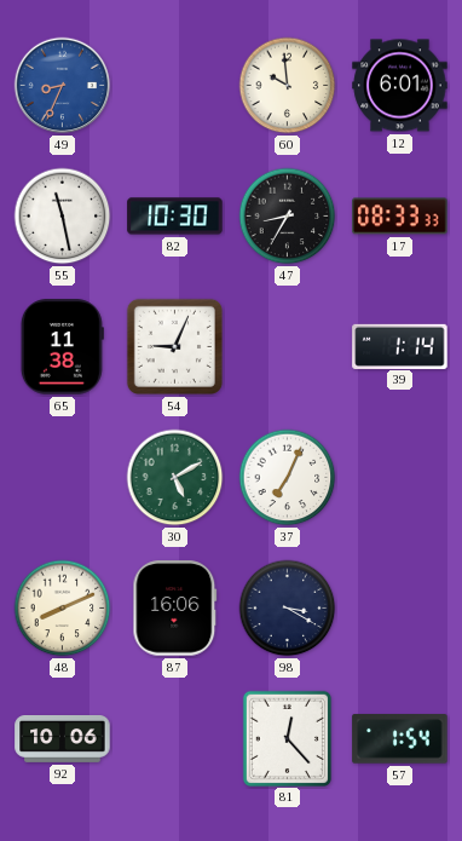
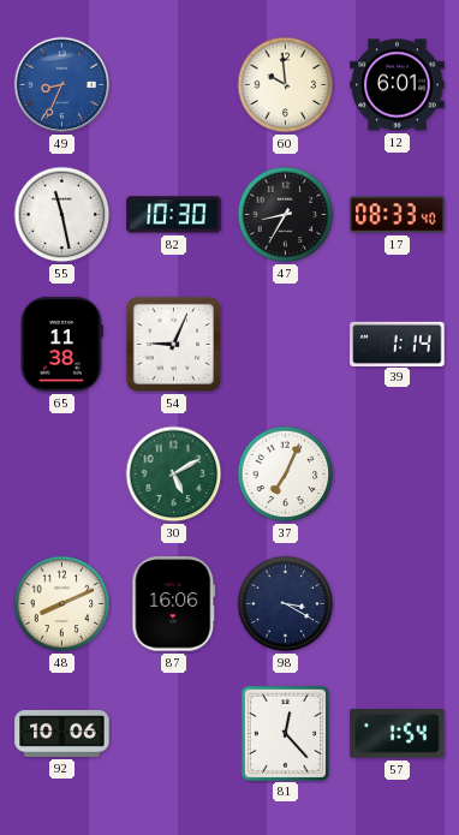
17: 08:33:33 -> 08:33:40
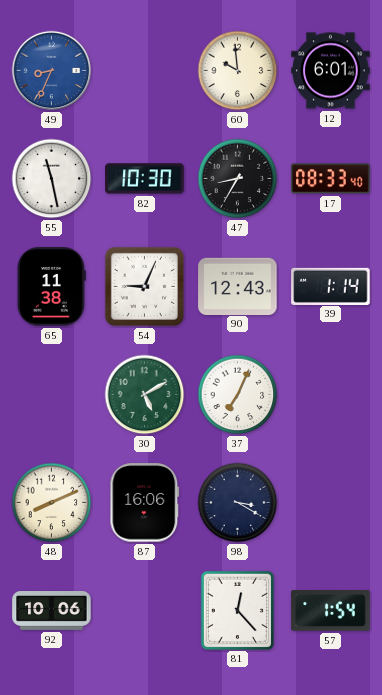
90: none -> 12:43
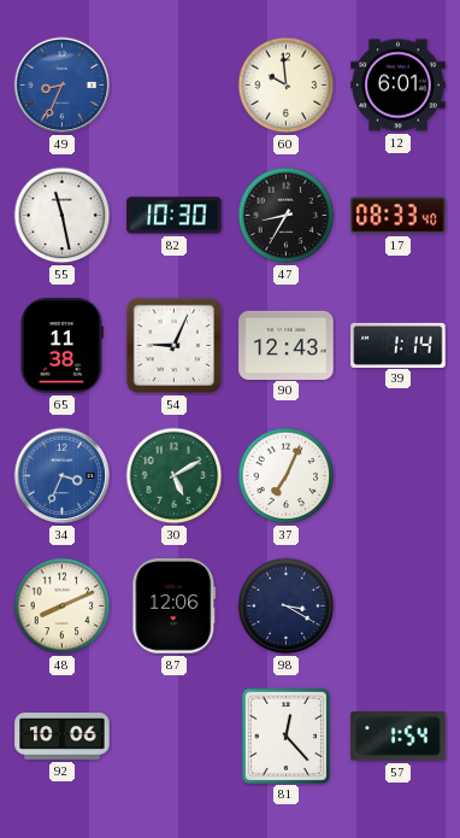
34: none -> 3:34
87: 16:06 -> 12:06
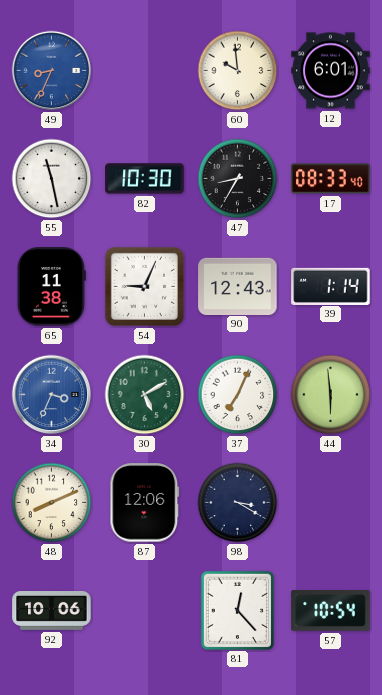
44: none -> 5:59
57: 1:54 -> 10:54
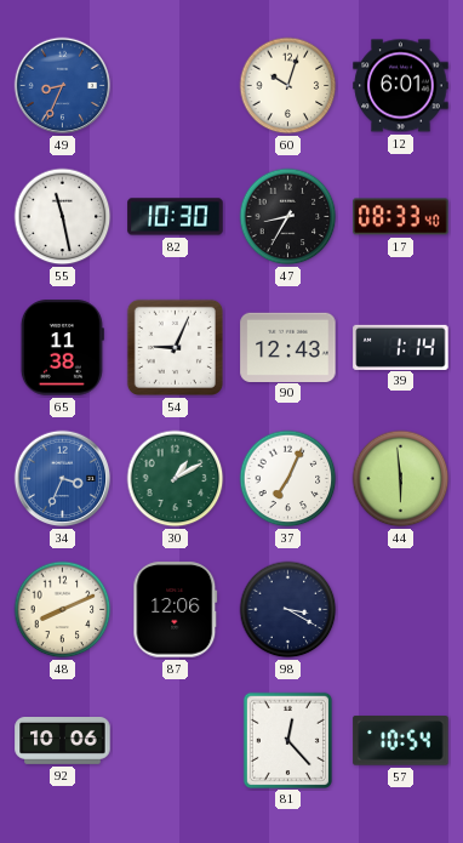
60: 9:59 -> 10:03
30: 5:10 -> 1:10
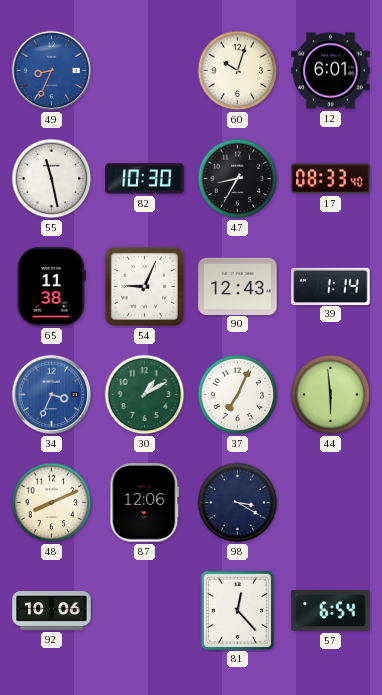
57: 10:54 -> 6:54
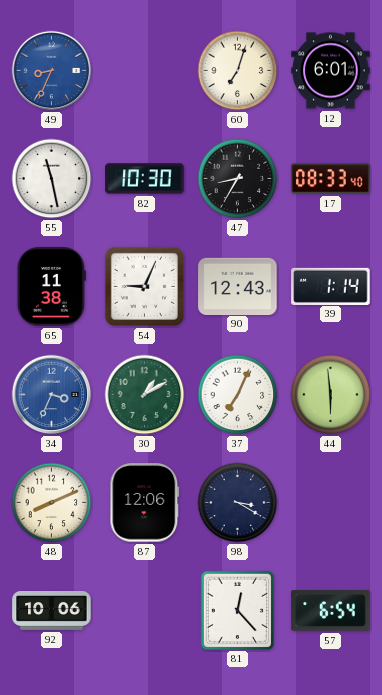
60: 10:03 -> 7:03
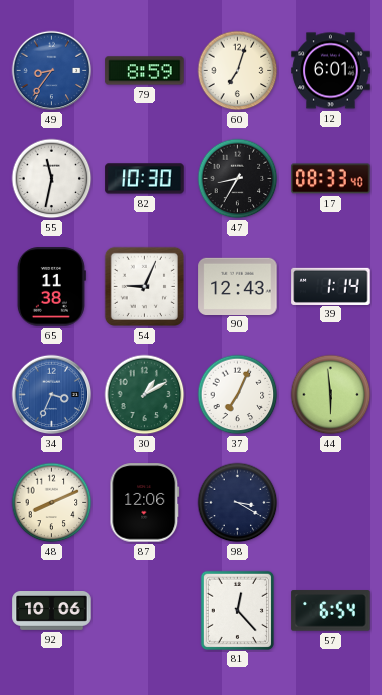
49: 8:34 -> 8:36
79: none -> 8:59
55: 11:28 -> 11:32
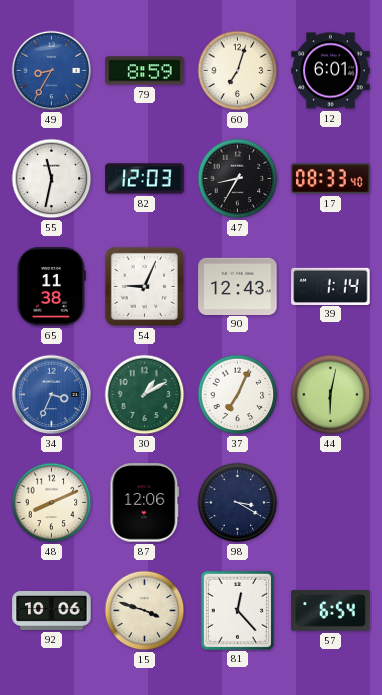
49: 8:36 -> 8:35
82: 10:30 -> 12:03
44: 5:59 -> 6:02
15: none -> 3:48
